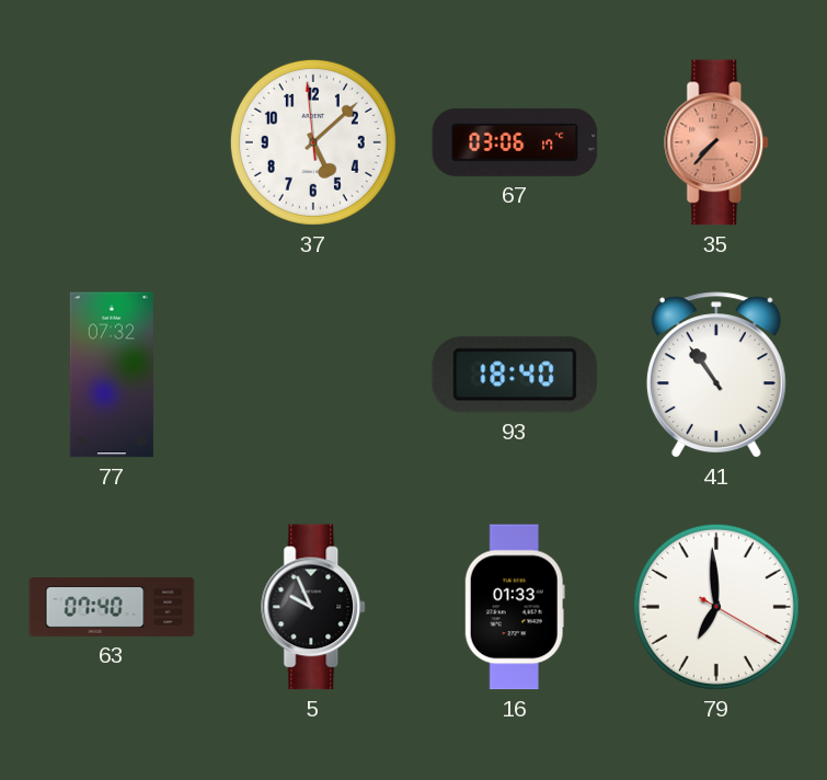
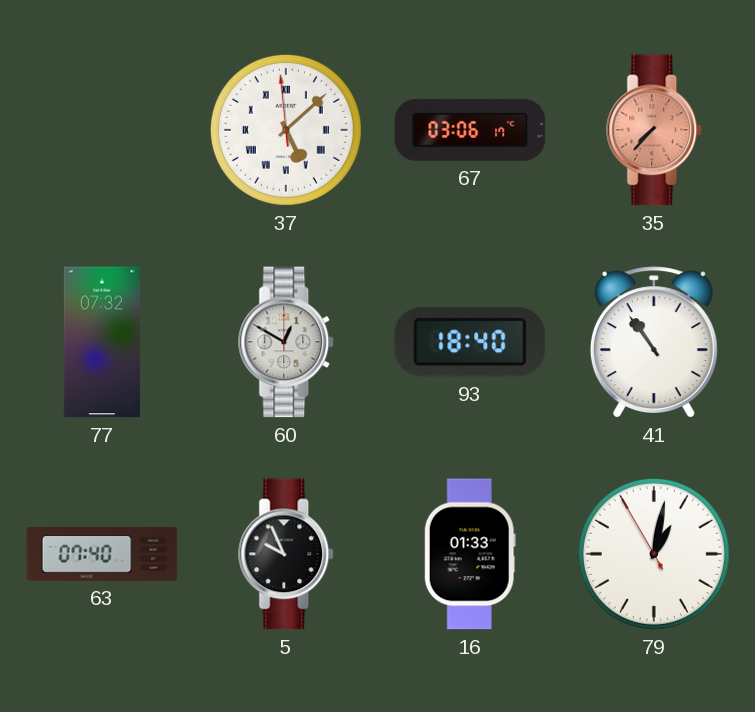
37 numerals: Arabic -> Roman
60: none -> 12:50
79: 6:59 -> 1:01
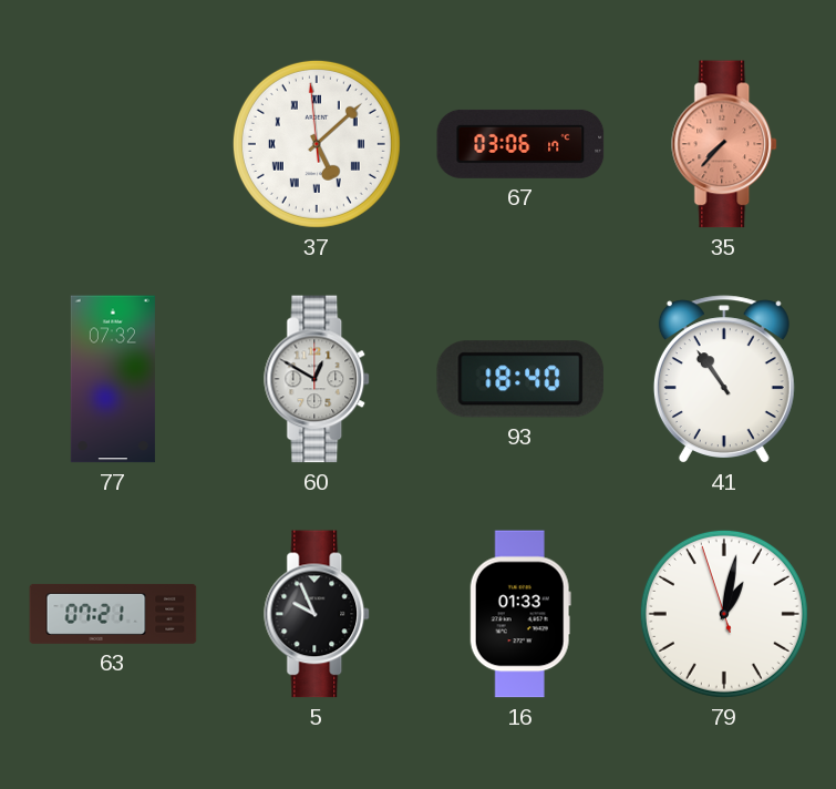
63: 07:40 -> 07:21
79: 1:01:55 -> 1:01:57
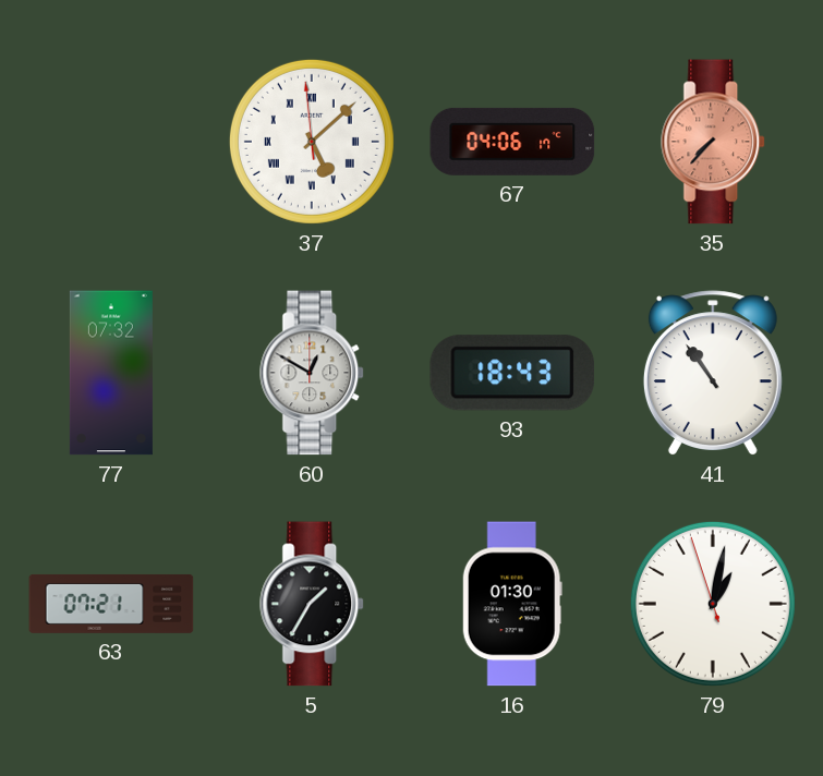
67: 03:06 -> 04:06
93: 18:40 -> 18:43
5: 9:56 -> 1:35
16: 01:33 -> 01:30
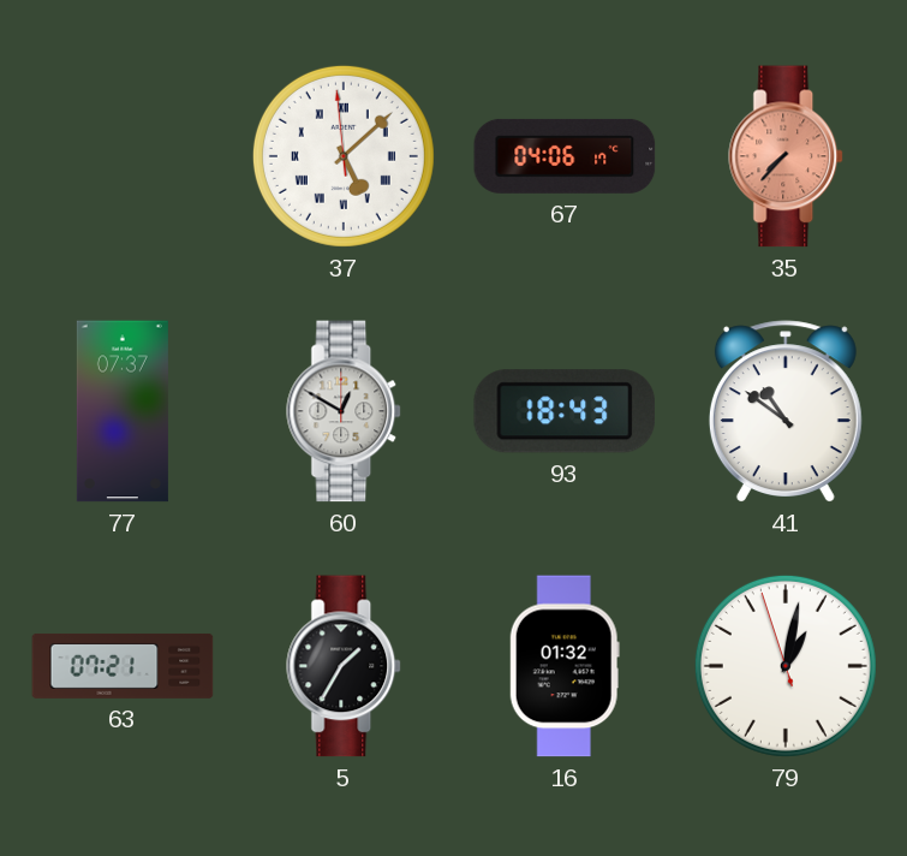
77: 07:32 -> 07:37
41: 10:54 -> 10:51
16: 01:30 -> 01:32
